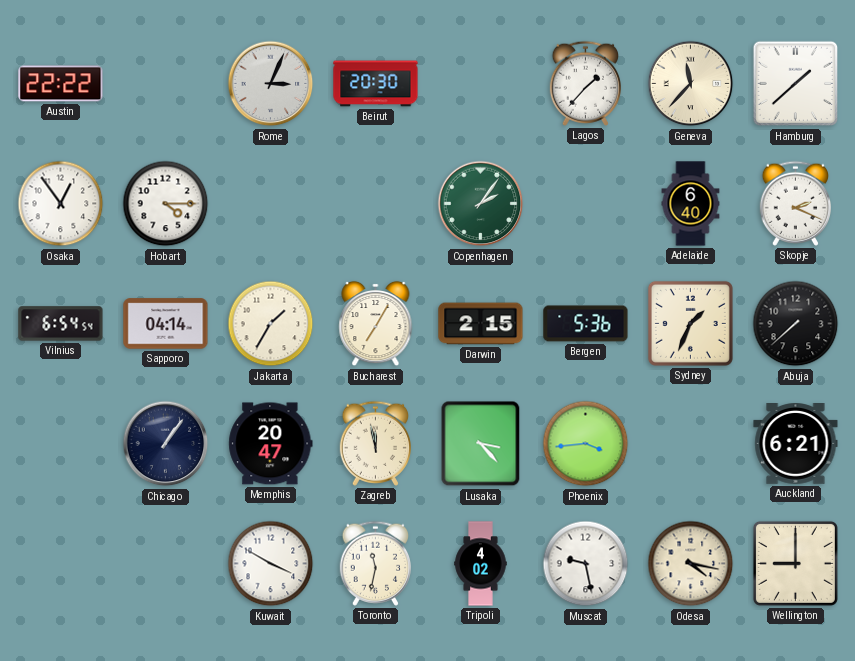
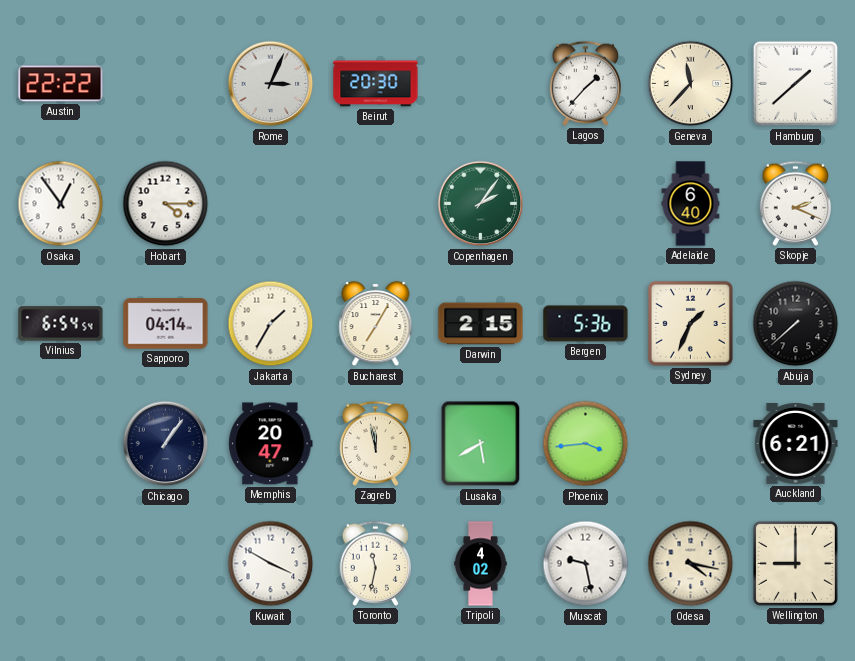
Lusaka: 3:23 -> 5:40
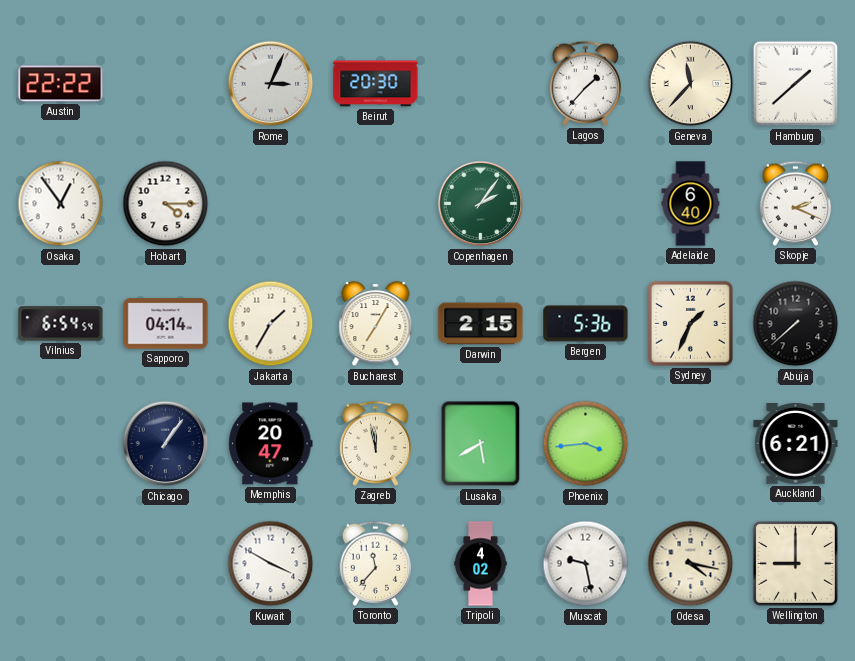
Toronto: 11:32 -> 11:37
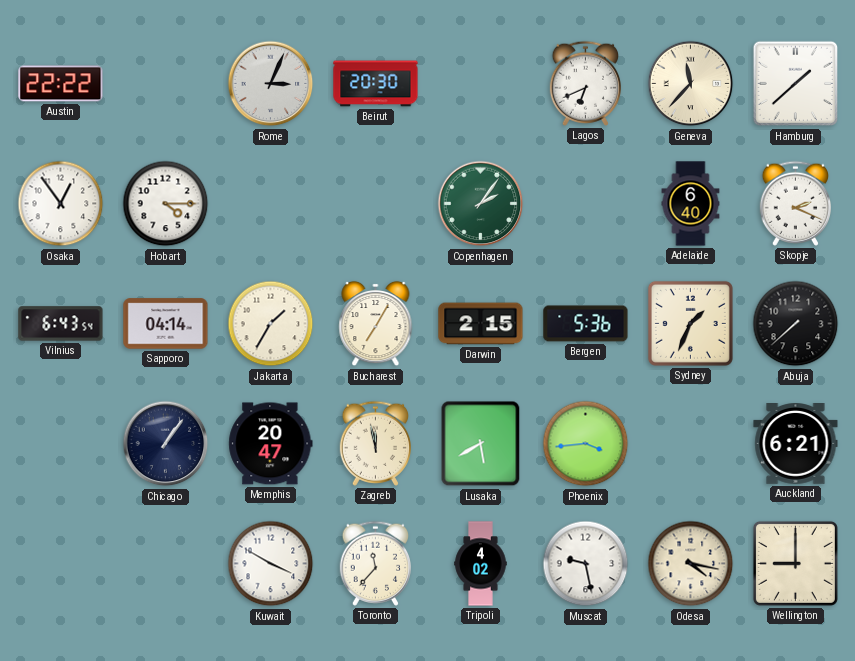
Lagos: 1:37 -> 6:41
Vilnius: 6:54 -> 6:43
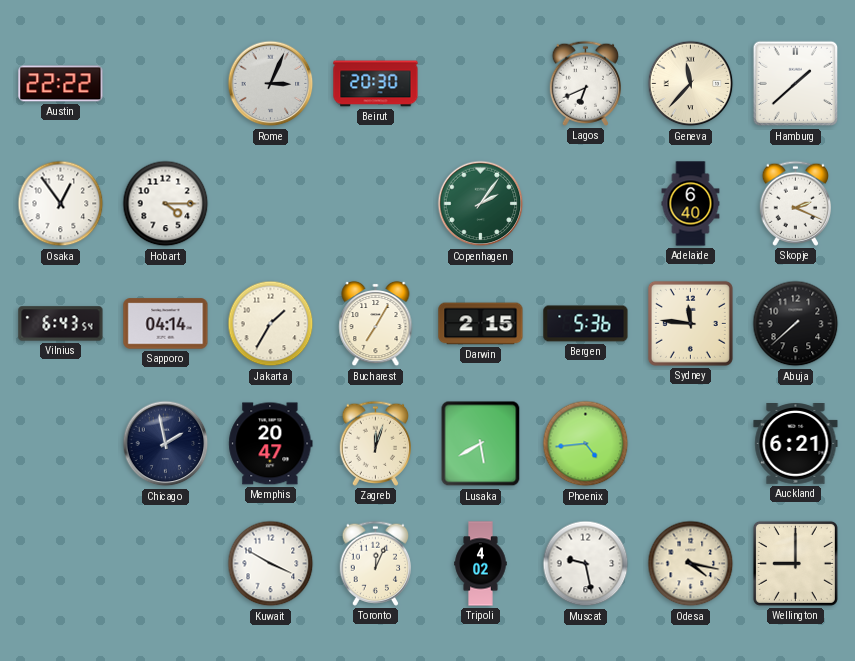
Sydney: 1:34 -> 11:46
Chicago: 1:06 -> 1:58
Zagreb: 11:58 -> 12:03
Phoenix: 3:44 -> 4:44
Toronto: 11:37 -> 12:04
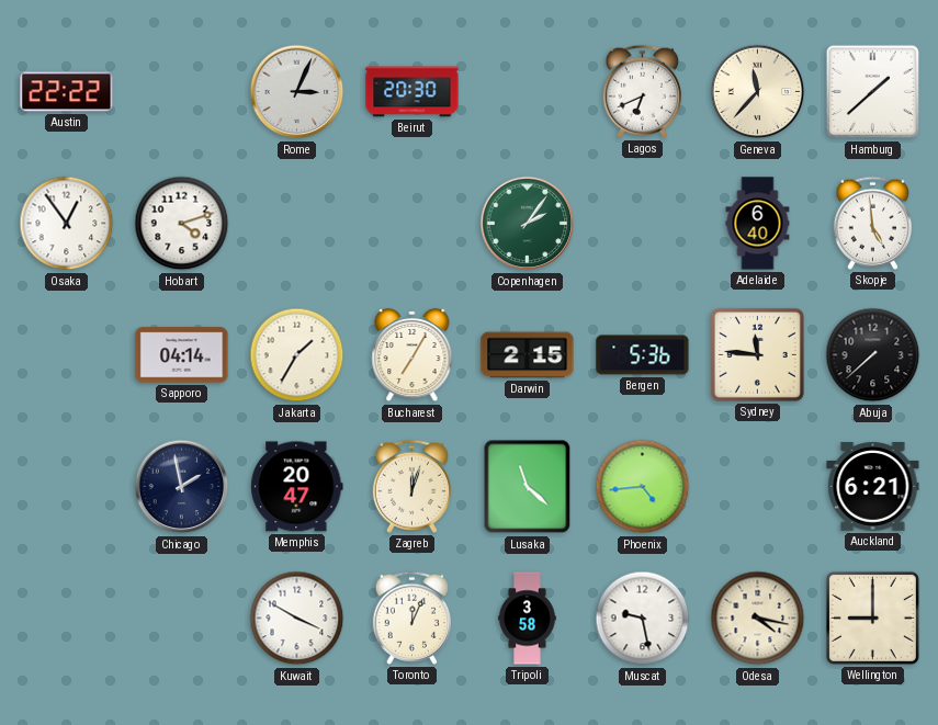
Hobart: 4:15 -> 4:12
Skopje: 2:19 -> 4:59
Vilnius: 6:43 -> none
Lusaka: 5:40 -> 11:22
Tripoli: 4:02 -> 3:58
